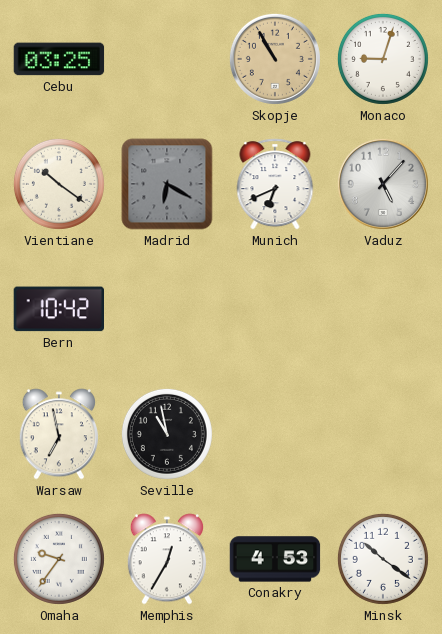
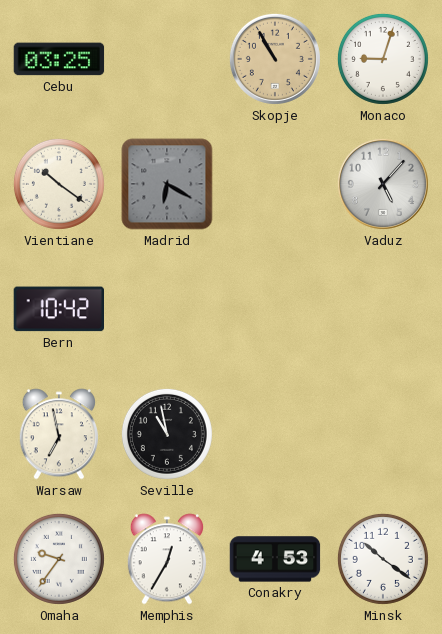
Munich: 6:41 -> none
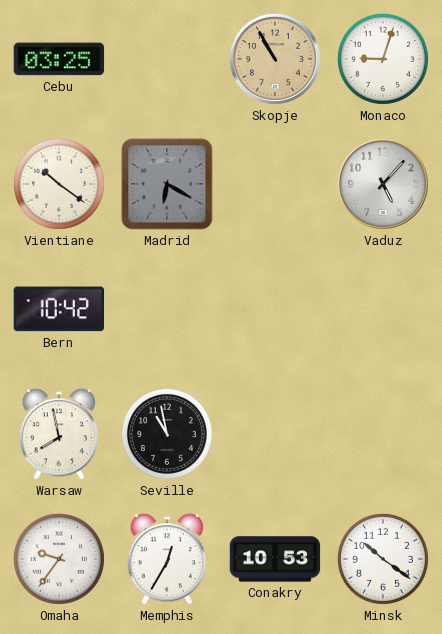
Warsaw: 6:58 -> 7:58
Conakry: 4:53 -> 10:53
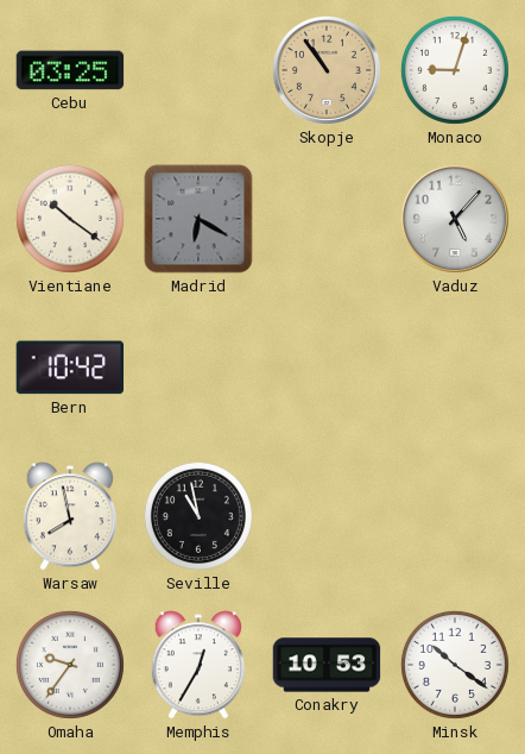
Skopje: 10:55 -> 10:54
